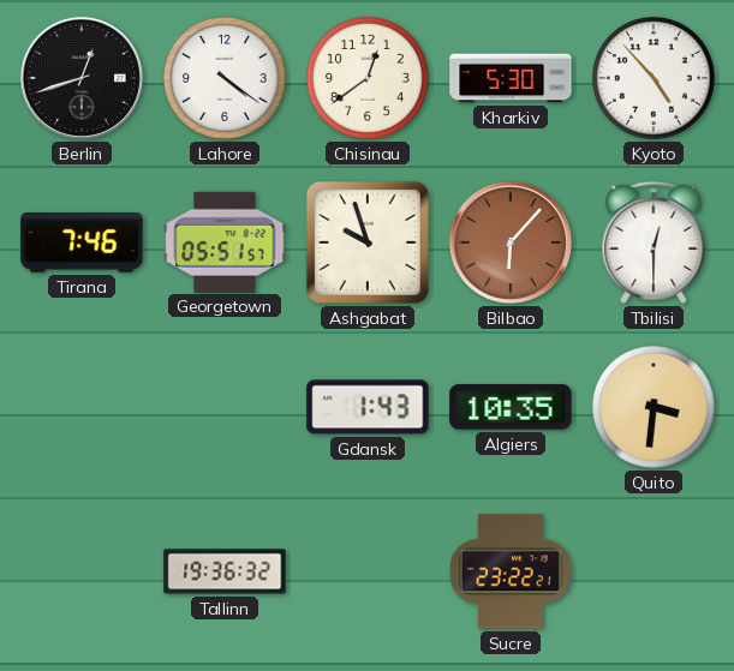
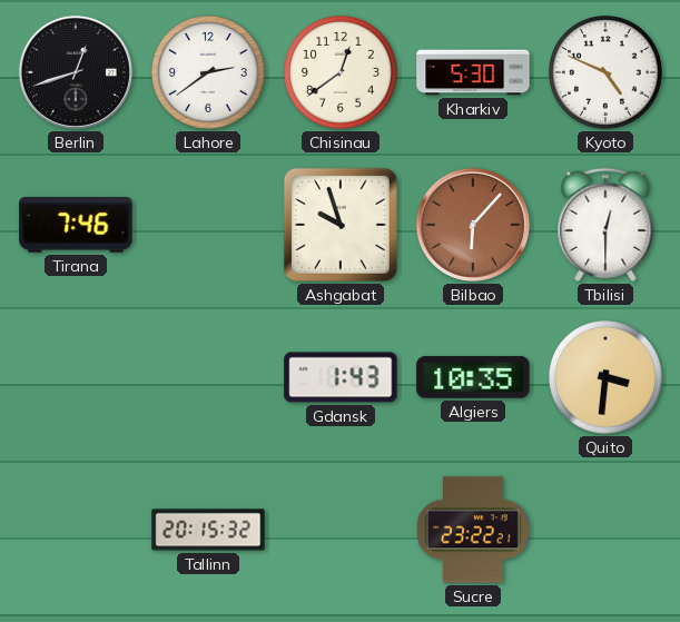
Lahore: 4:21 -> 2:39
Kyoto: 4:53 -> 4:49
Georgetown: 05:51 -> none
Tallinn: 19:36 -> 20:15
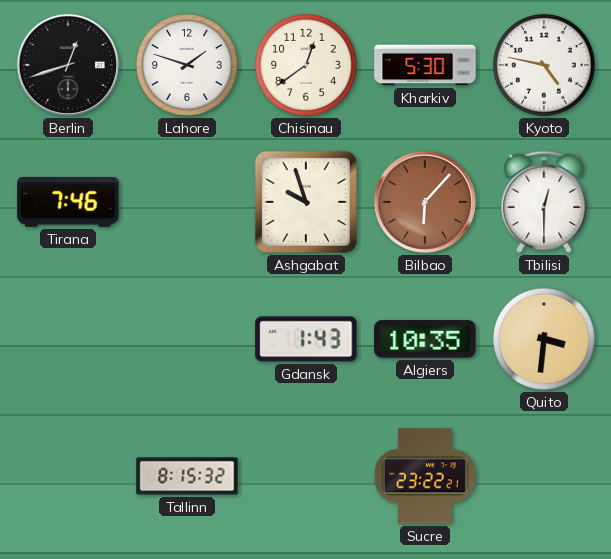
Lahore: 2:39 -> 1:48
Kyoto: 4:49 -> 4:47
Tallinn: 20:15 -> 8:15
